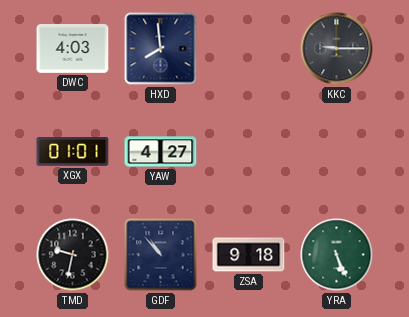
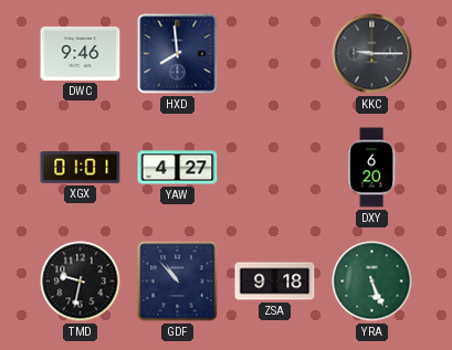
DWC: 4:03 -> 9:46
DXY: none -> 6:20
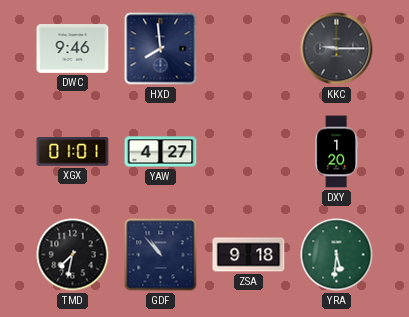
DXY: 6:20 -> 1:20
TMD: 9:32 -> 7:32
YRA: 5:26 -> 5:31
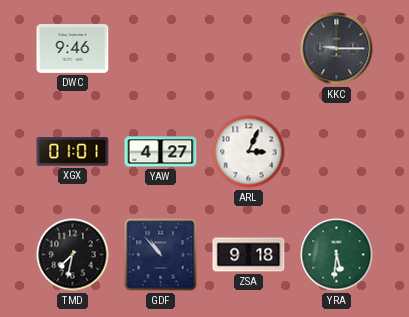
HXD: 7:59 -> none
ARL: none -> 3:04
DXY: 1:20 -> none
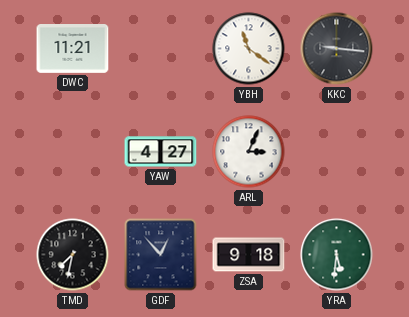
DWC: 9:46 -> 11:21
YBH: none -> 11:21
KKC: 9:15 -> 9:16
XGX: 01:01 -> none
GDF: 10:53 -> 12:53
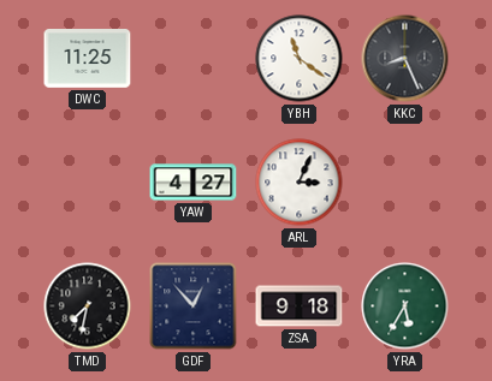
DWC: 11:21 -> 11:25
KKC: 9:16 -> 8:26
YRA: 5:31 -> 5:35
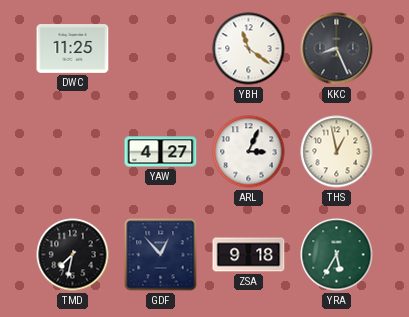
THS: none -> 12:58
